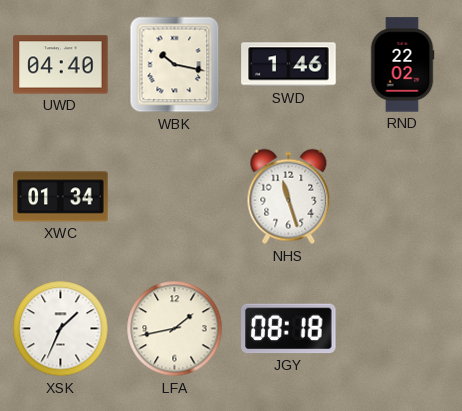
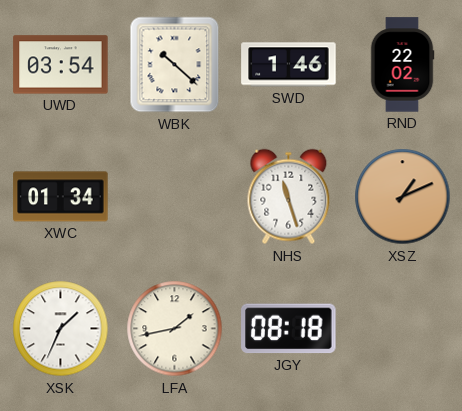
UWD: 04:40 -> 03:54
WBK: 10:17 -> 10:22
XSZ: none -> 1:11
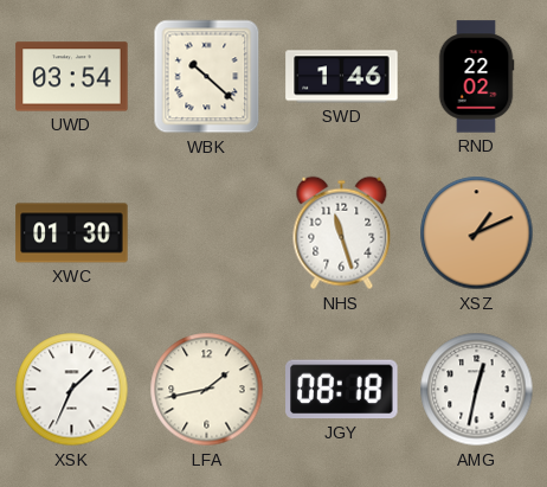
XWC: 01:34 -> 01:30
AMG: none -> 12:32
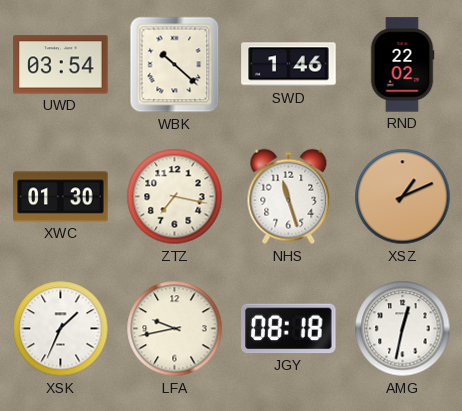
ZTZ: none -> 7:17
LFA: 1:43 -> 9:43
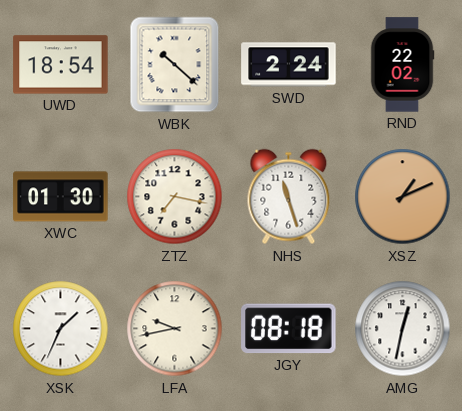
UWD: 03:54 -> 18:54
SWD: 1:46 -> 2:24
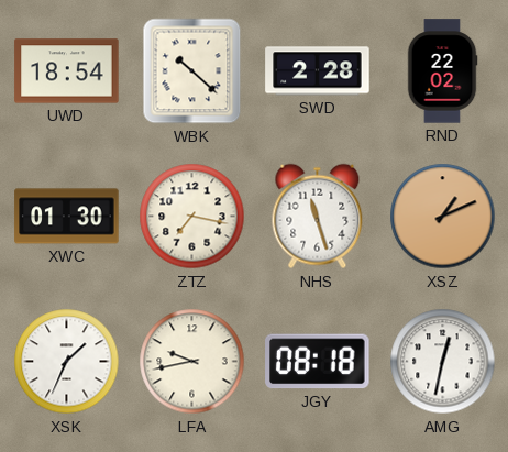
SWD: 2:24 -> 2:28
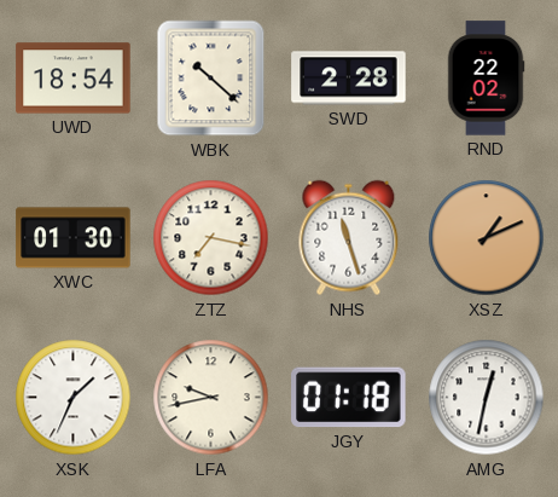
JGY: 08:18 -> 01:18
